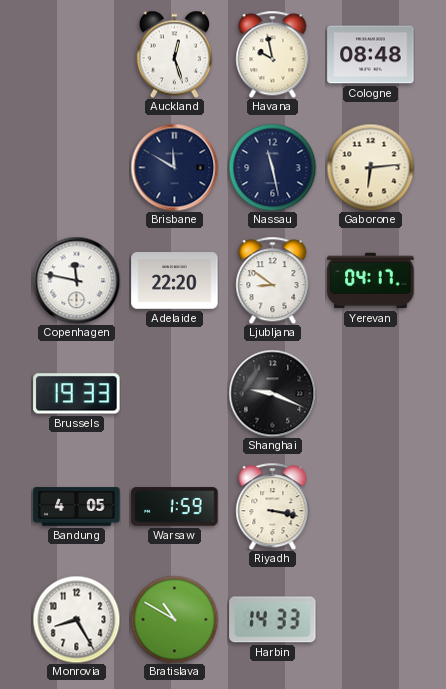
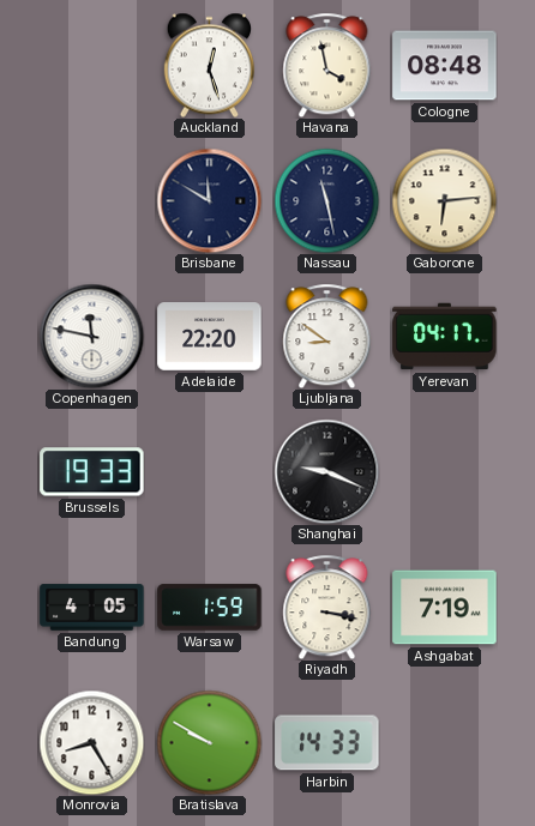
Havana: 9:58 -> 3:58
Ashgabat: none -> 7:19
Bratislava: 10:50 -> 9:50
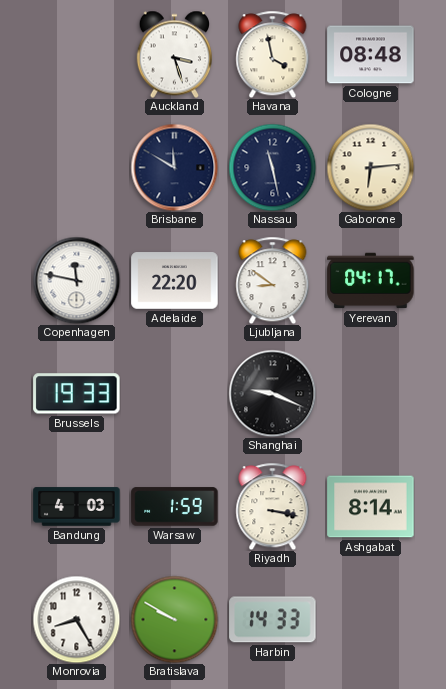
Auckland: 12:27 -> 3:27
Bandung: 4:05 -> 4:03
Ashgabat: 7:19 -> 8:14
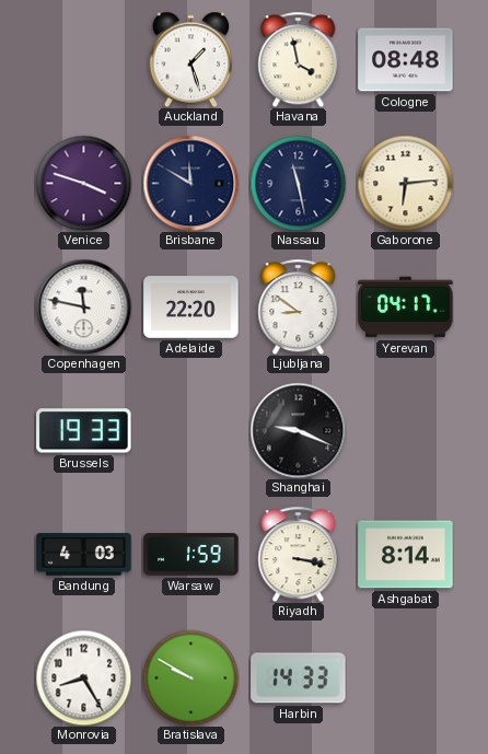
Auckland: 3:27 -> 1:27
Venice: none -> 3:48
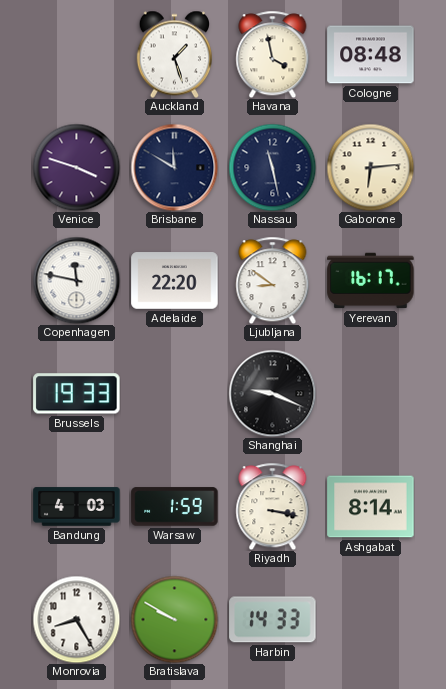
Yerevan: 04:17 -> 16:17
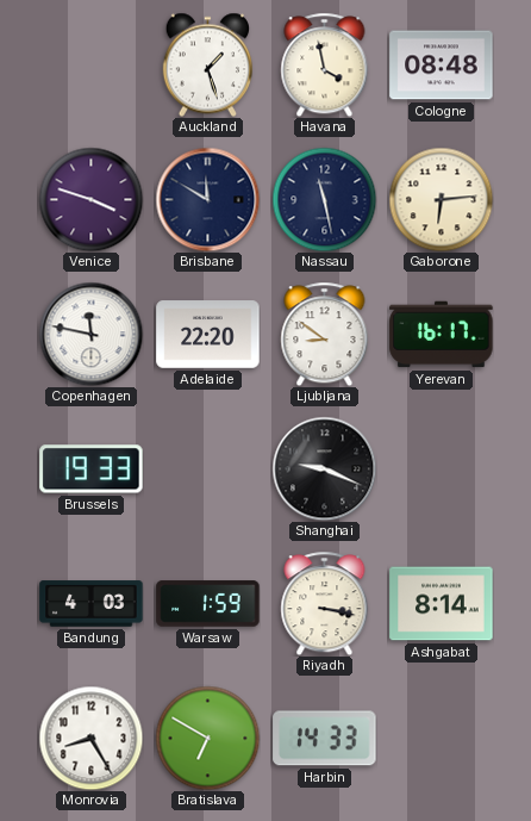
Bratislava: 9:50 -> 6:50
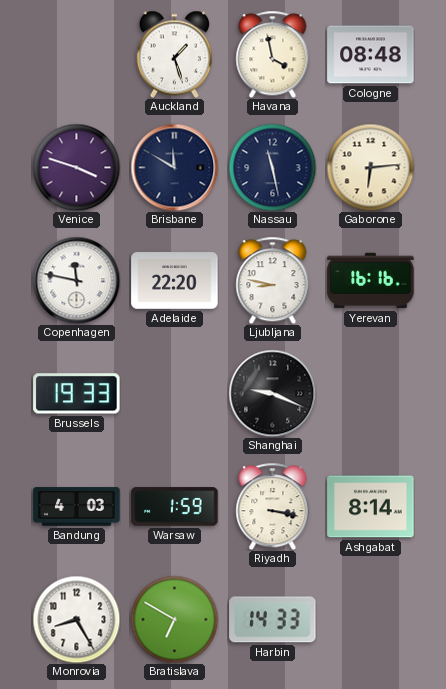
Ljubljana: 8:51 -> 8:47
Yerevan: 16:17 -> 16:16
